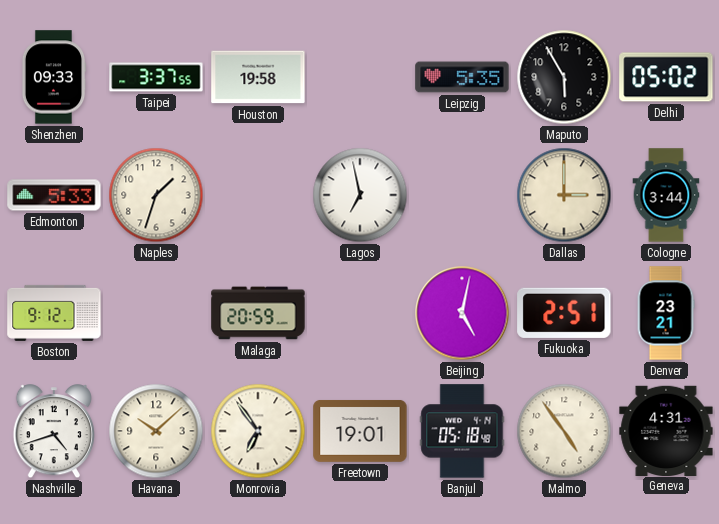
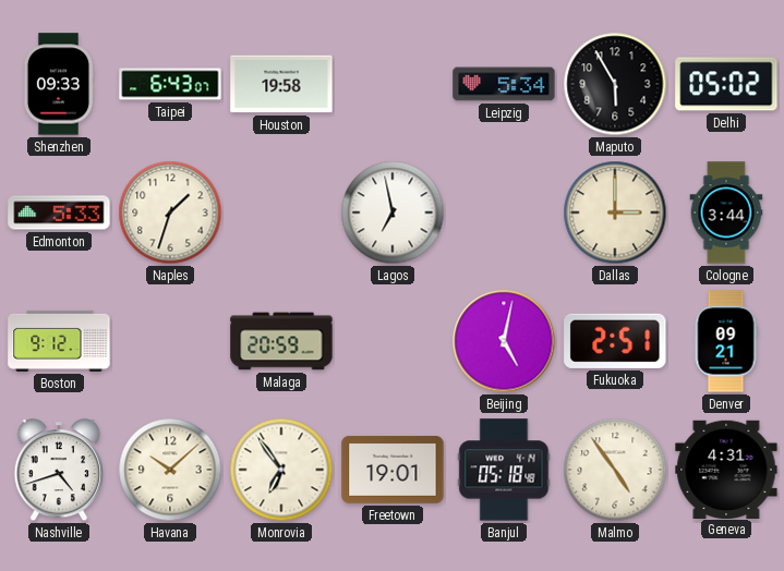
Taipei: 3:37 -> 6:43
Leipzig: 5:35 -> 5:34
Denver: 23:21 -> 09:21
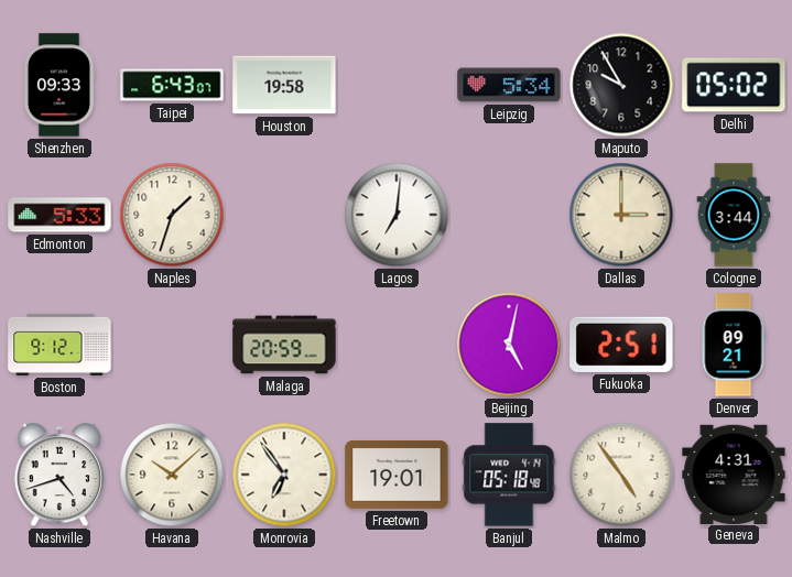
Maputo: 5:55 -> 9:55
Lagos: 6:58 -> 7:01
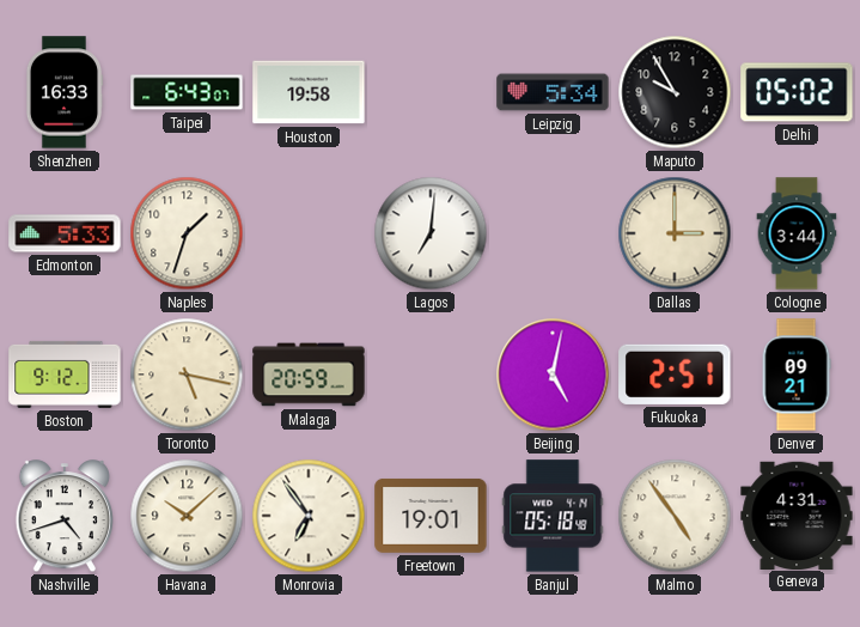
Shenzhen: 09:33 -> 16:33
Toronto: none -> 5:17
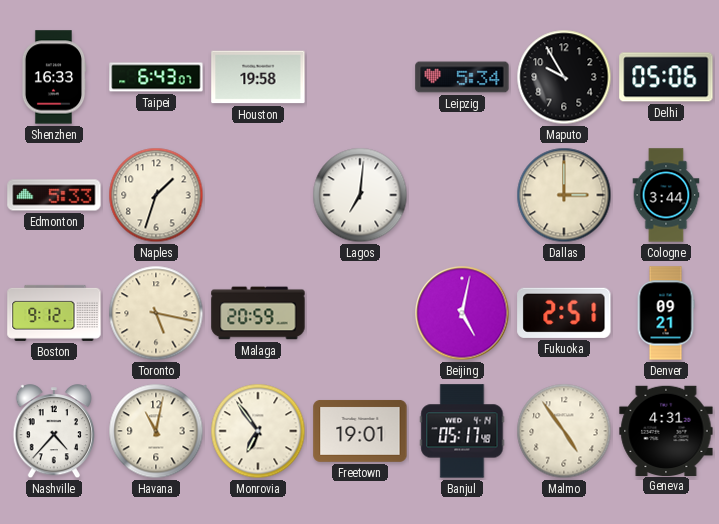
Delhi: 05:02 -> 05:06
Nashville: 4:42 -> 4:37
Havana: 10:08 -> 11:02
Banjul: 05:18 -> 05:17
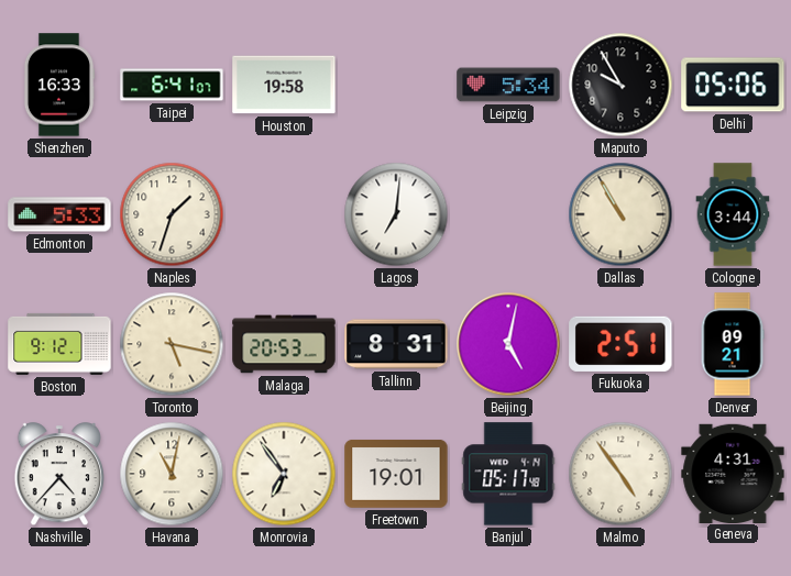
Taipei: 6:43 -> 6:41
Dallas: 3:00 -> 10:55
Malaga: 20:59 -> 20:53
Tallinn: none -> 8:31
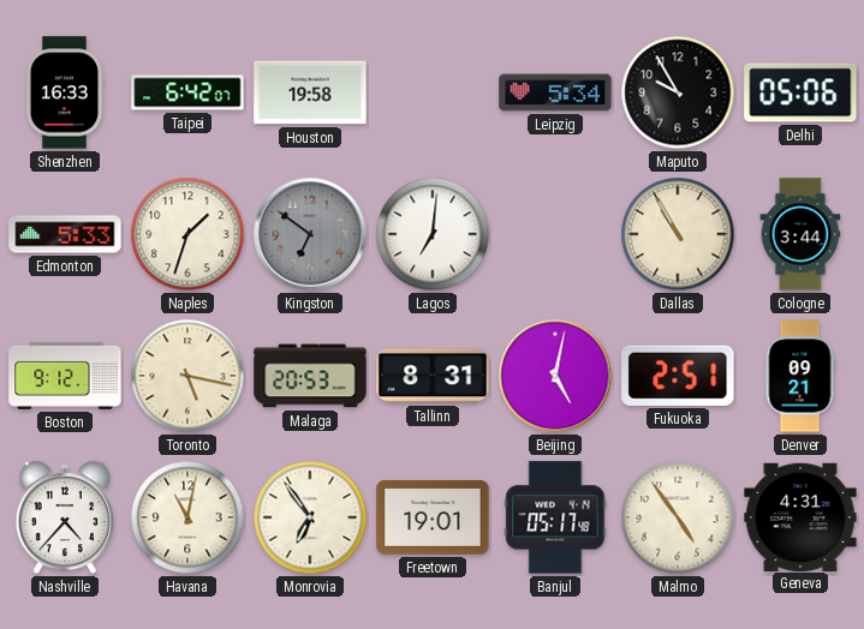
Taipei: 6:41 -> 6:42
Kingston: none -> 6:51
